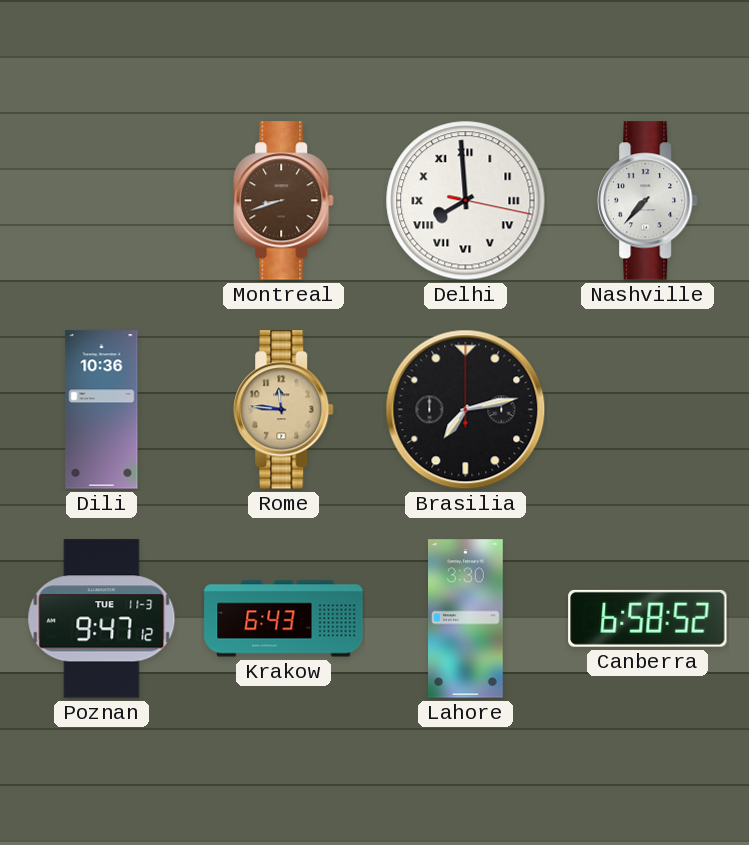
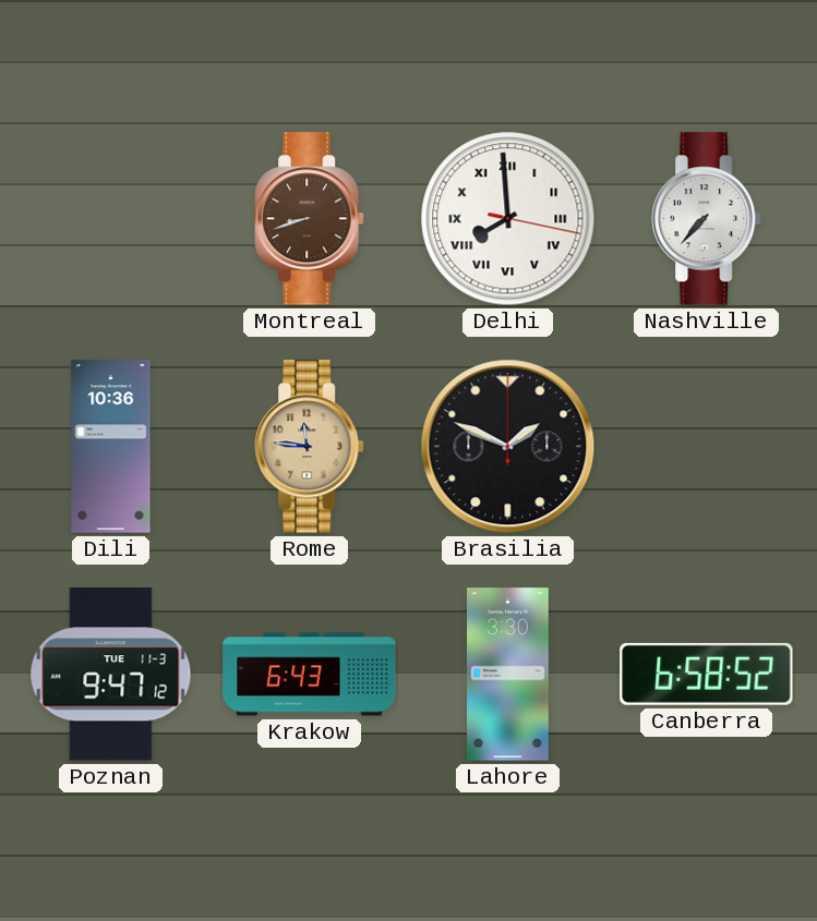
Brasilia: 7:13 -> 1:49
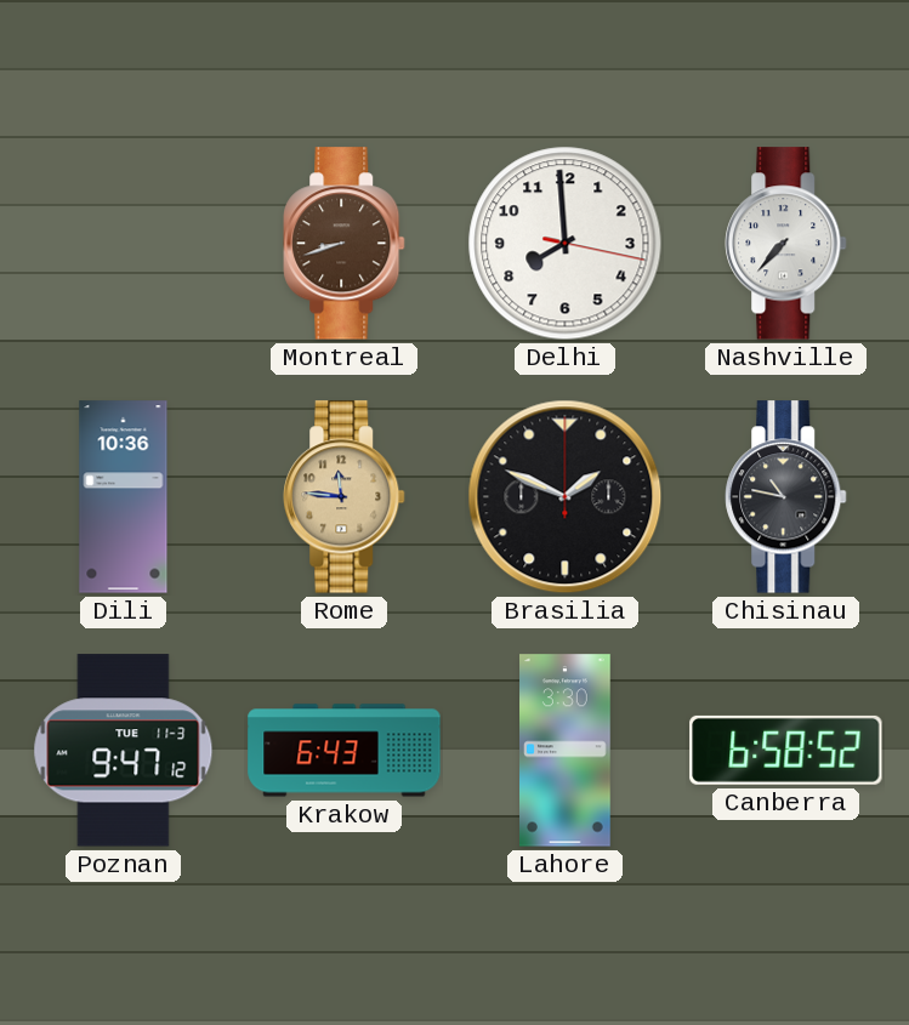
Delhi numerals: Roman -> Arabic
Chisinau: none -> 10:47
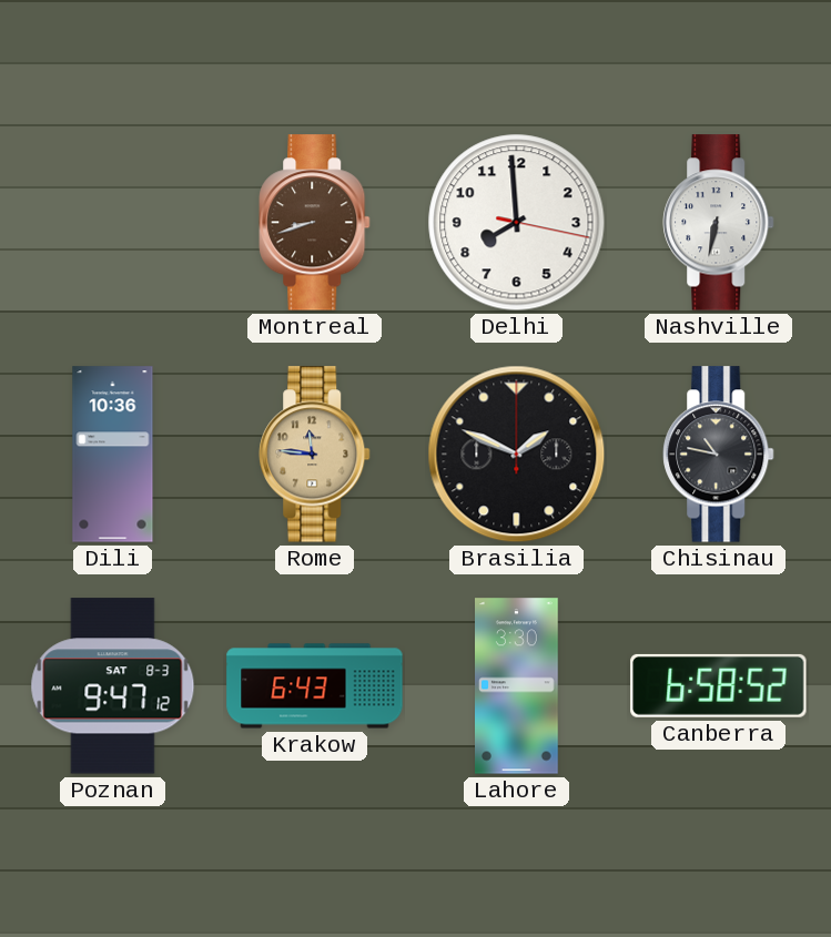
Nashville: 7:37 -> 6:32
Poznan date: TUE 11-3 -> SAT 8-3
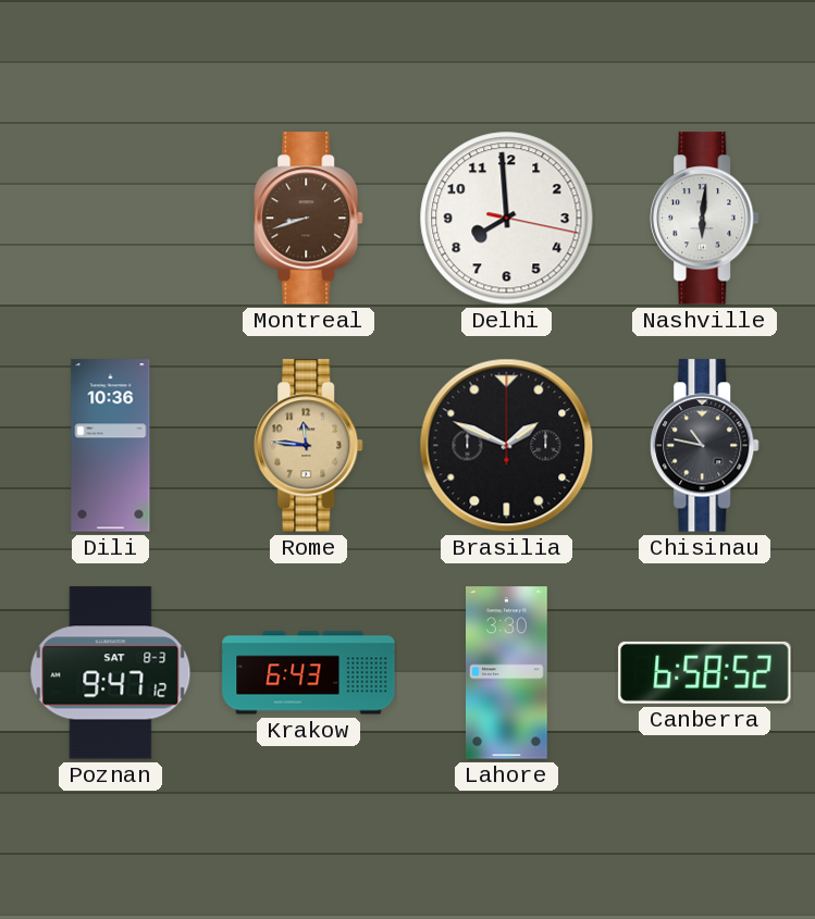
Nashville: 6:32 -> 6:01
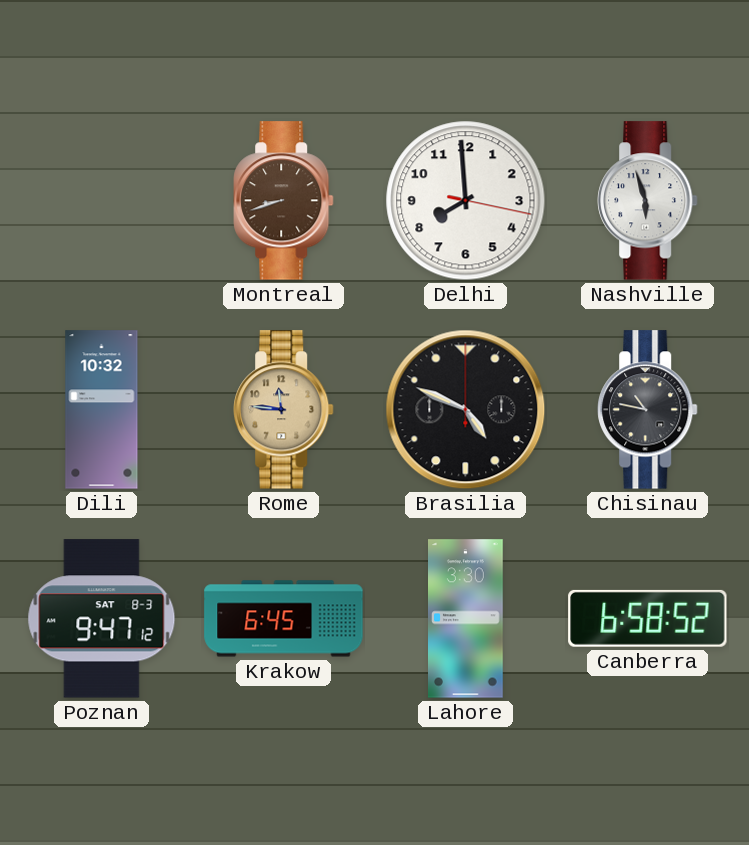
Nashville: 6:01 -> 5:57
Dili: 10:36 -> 10:32
Brasilia: 1:49 -> 4:49
Krakow: 6:43 -> 6:45
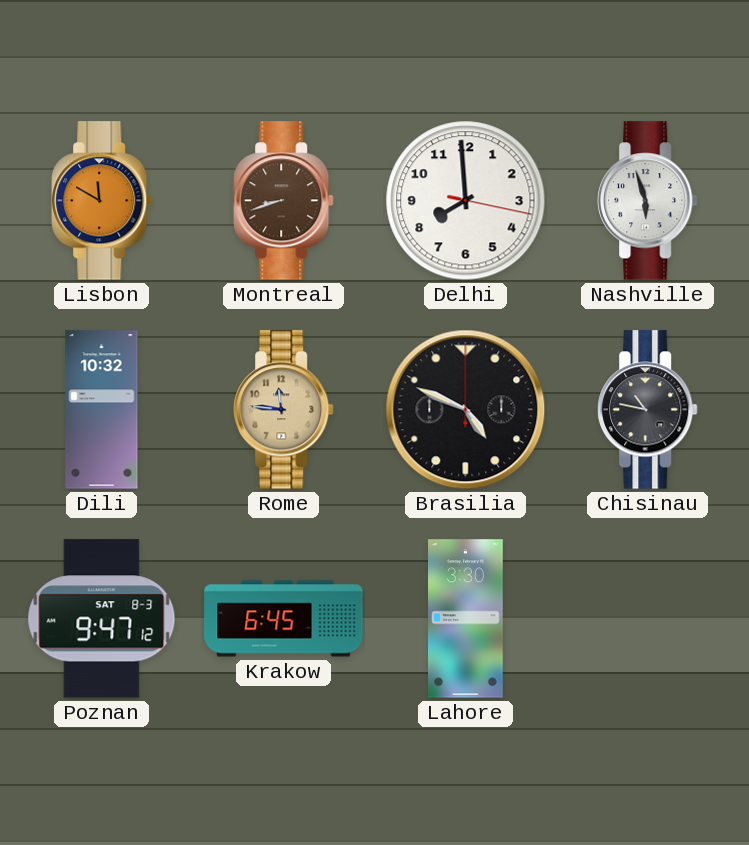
Lisbon: none -> 11:50
Canberra: 6:58 -> none
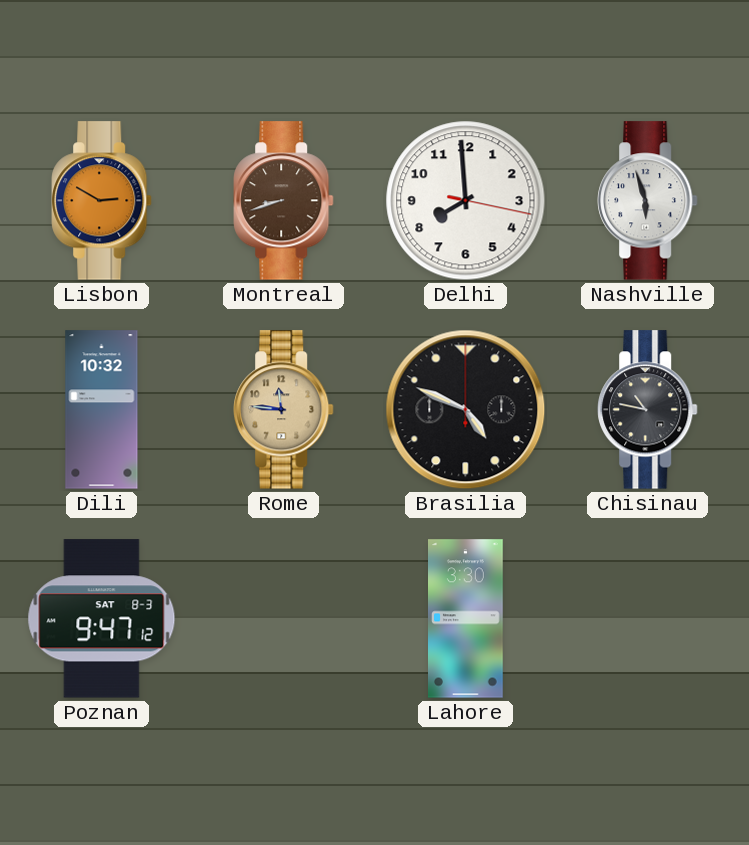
Lisbon: 11:50 -> 2:50
Krakow: 6:45 -> none
